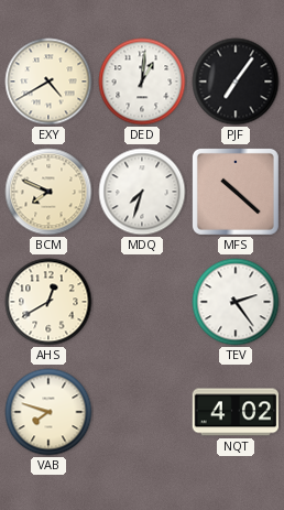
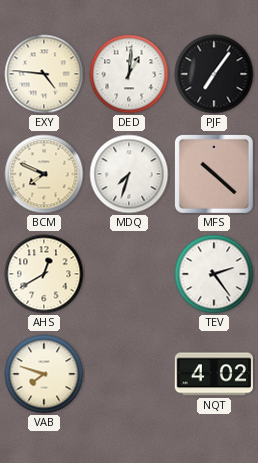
EXY: 4:40 -> 4:46
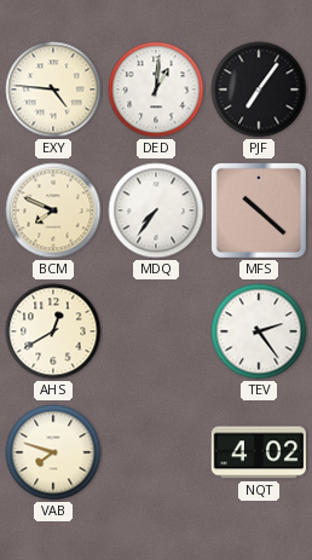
MDQ: 7:33 -> 7:36
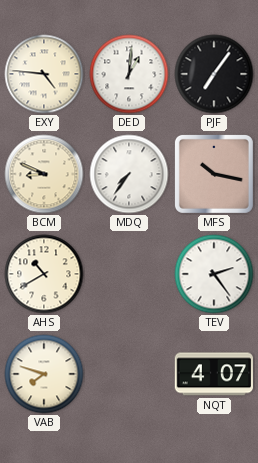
BCM: 7:49 -> 8:49
MFS: 10:22 -> 10:17
AHS: 12:40 -> 10:40
NQT: 4:02 -> 4:07
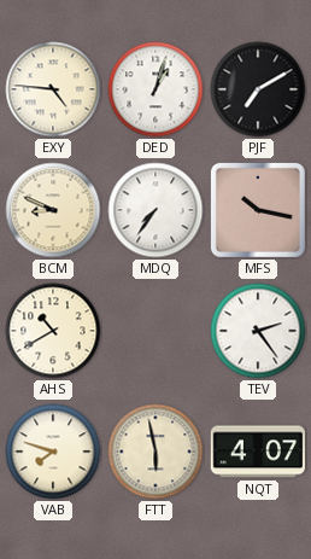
DED: 1:01 -> 1:03
PJF: 7:06 -> 7:10
FTT: none -> 5:58
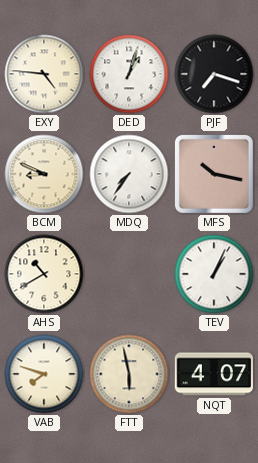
PJF: 7:10 -> 7:18
TEV: 2:24 -> 1:04
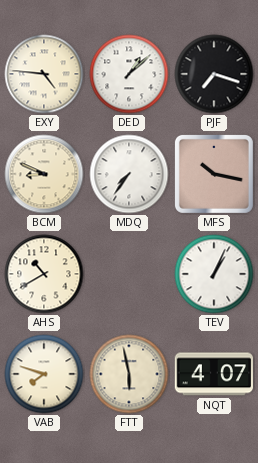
DED: 1:03 -> 1:08
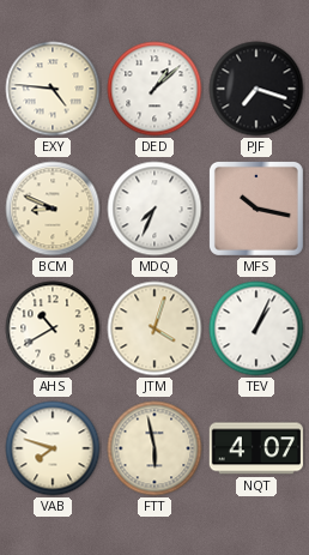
MDQ: 7:36 -> 7:34
JTM: none -> 4:03
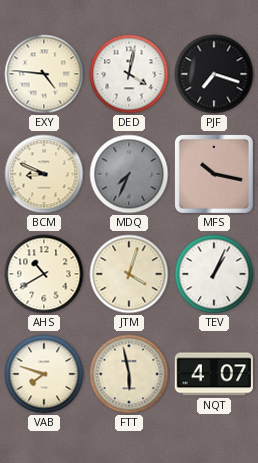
DED: 1:08 -> 4:02
MDQ dial: white -> grey
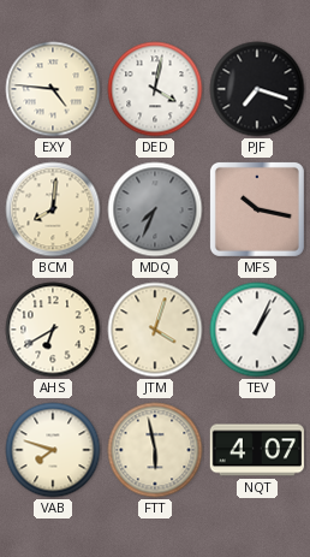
BCM: 8:49 -> 8:01
AHS: 10:40 -> 6:40
